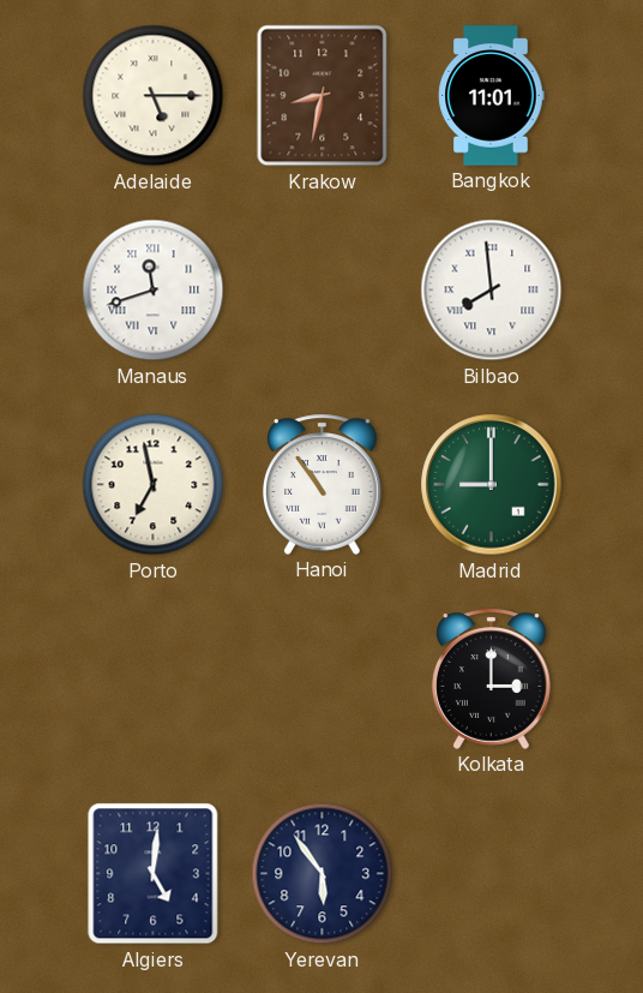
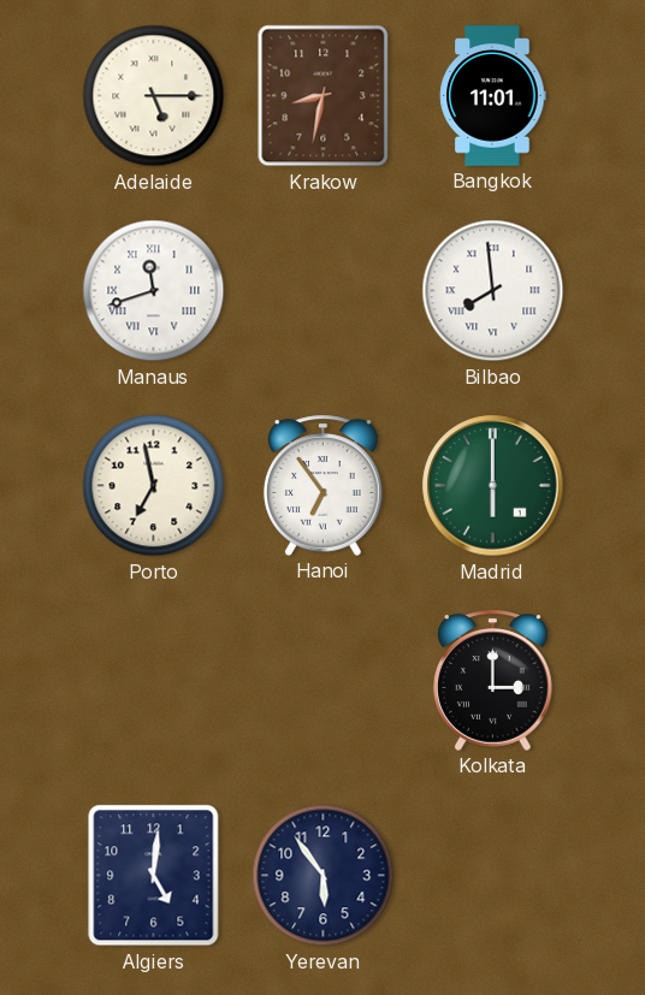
Hanoi: 10:54 -> 6:54
Madrid: 9:00 -> 6:00
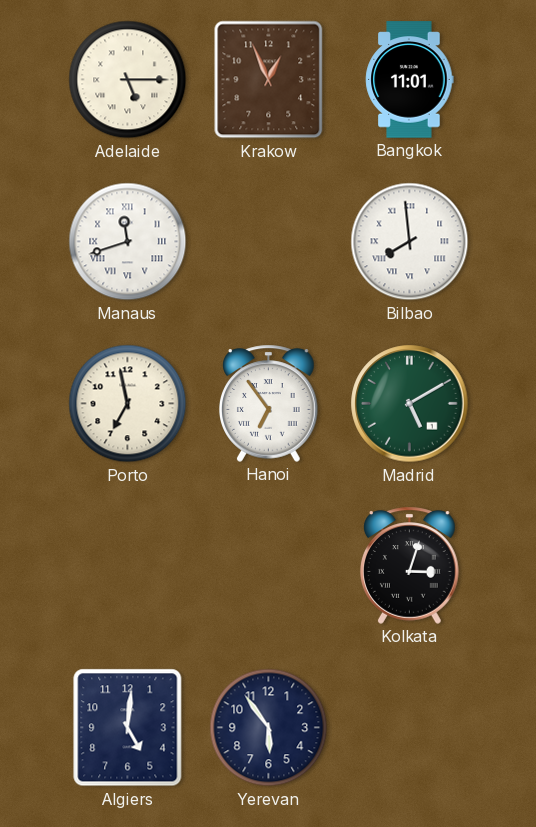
Krakow: 8:32 -> 12:56
Madrid: 6:00 -> 5:10
Kolkata: 3:00 -> 3:03
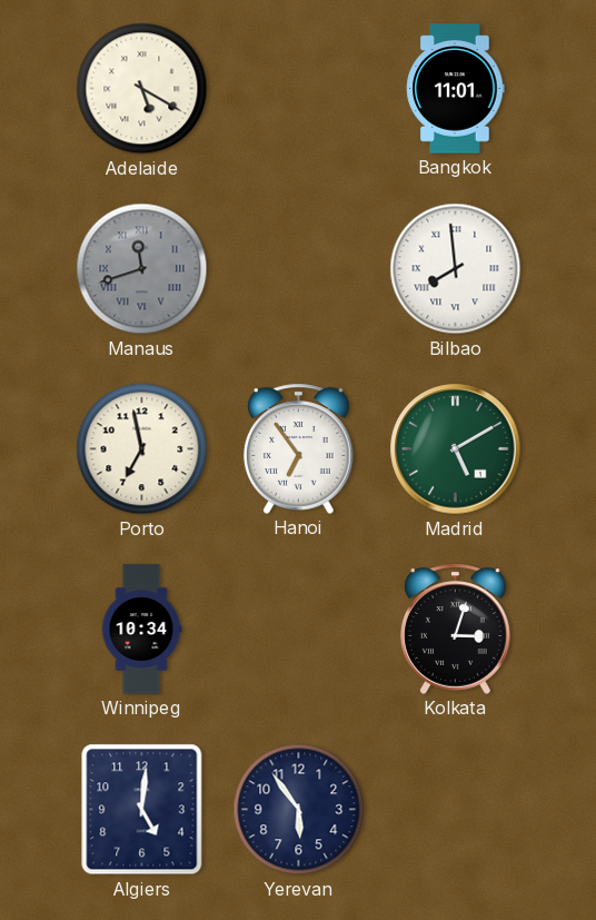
Adelaide: 5:15 -> 5:20
Krakow: 12:56 -> none
Manaus dial: white -> grey
Winnipeg: none -> 10:34
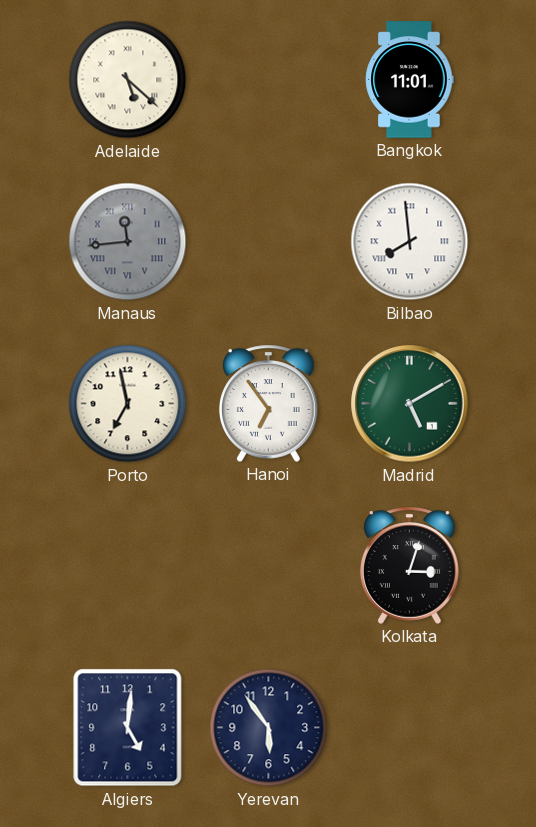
Adelaide: 5:20 -> 5:22
Manaus: 11:42 -> 11:44
Winnipeg: 10:34 -> none
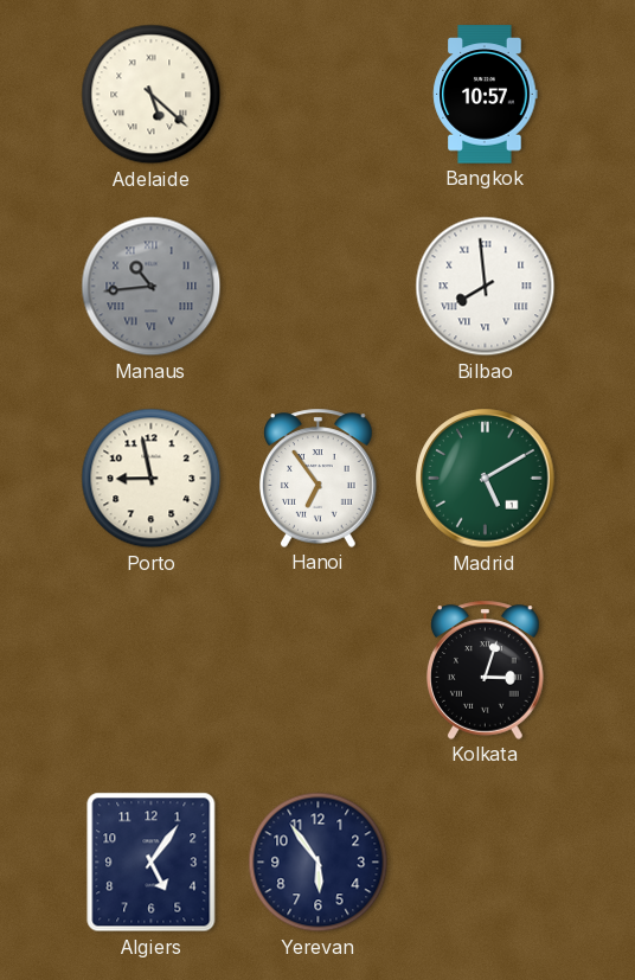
Bangkok: 11:01 -> 10:57
Manaus: 11:44 -> 10:44
Porto: 6:58 -> 8:58
Algiers: 5:01 -> 5:06
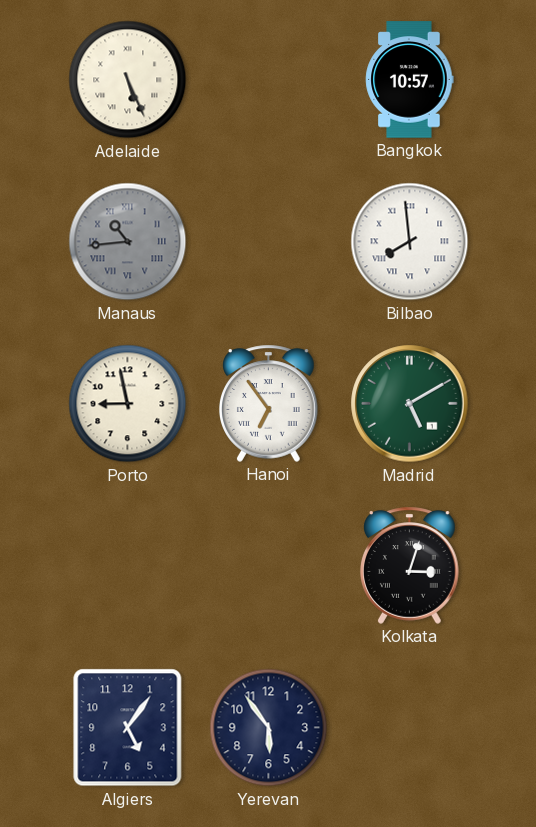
Adelaide: 5:22 -> 5:26
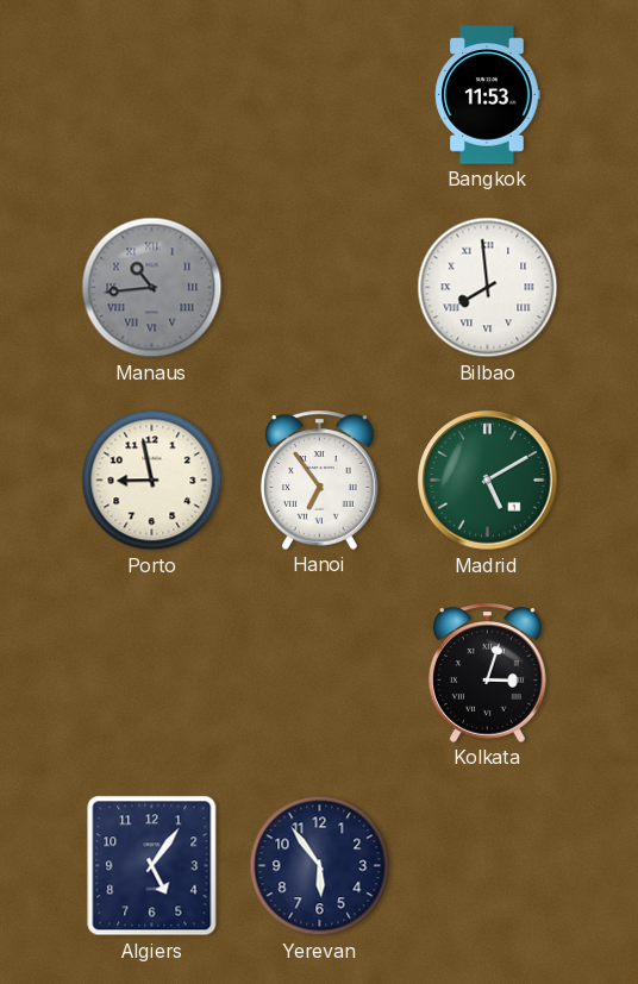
Adelaide: 5:26 -> none
Bangkok: 10:57 -> 11:53
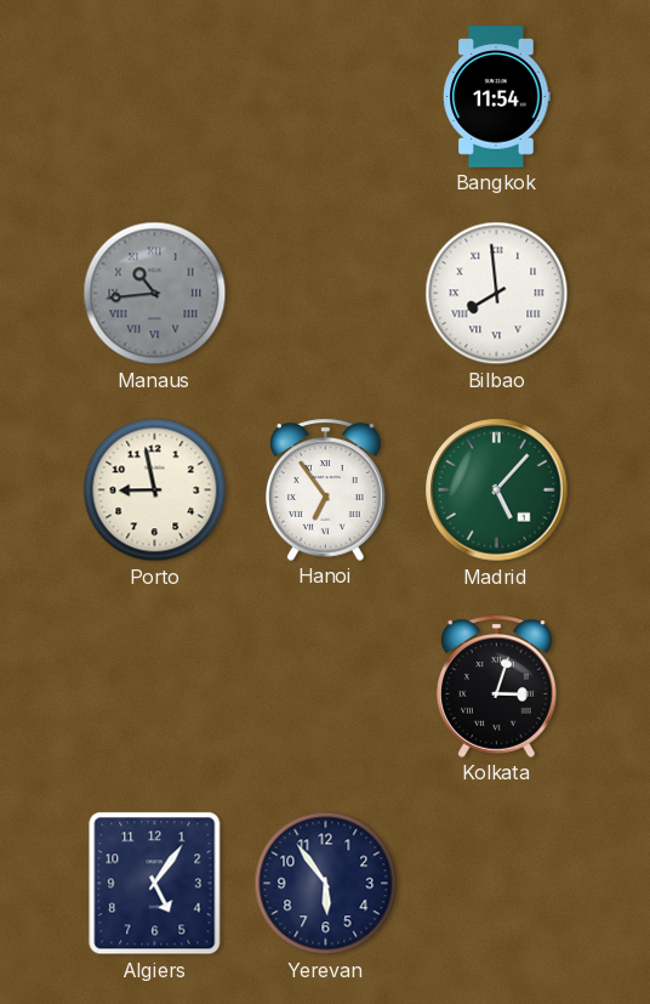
Bangkok: 11:53 -> 11:54
Madrid: 5:10 -> 5:07
